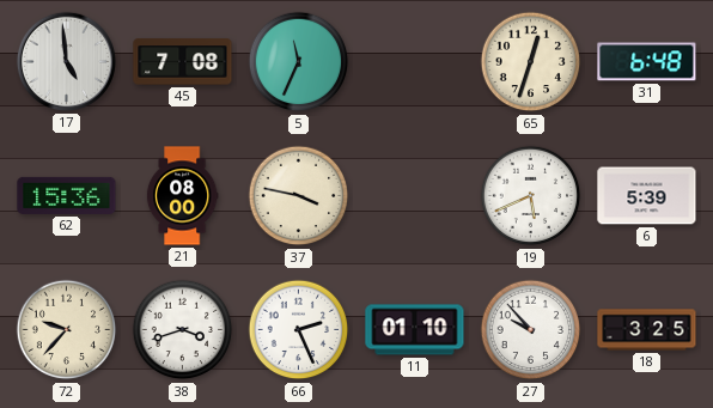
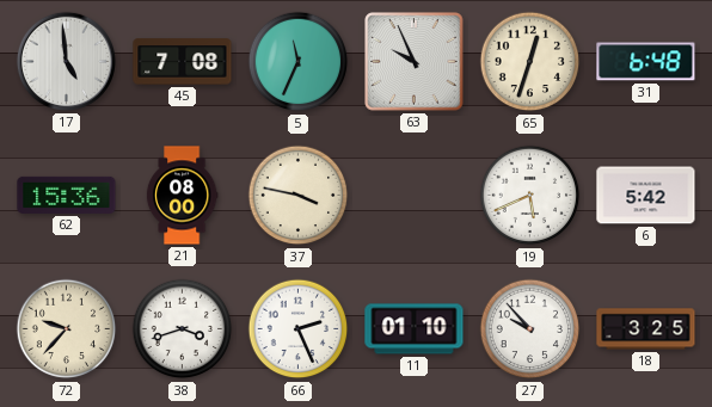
63: none -> 9:56
6: 5:39 -> 5:42
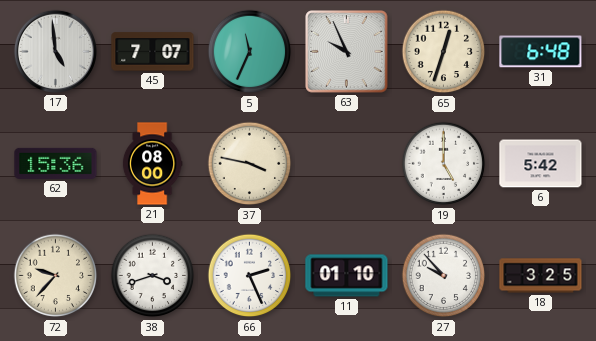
45: 7:08 -> 7:07
19: 5:41 -> 5:00
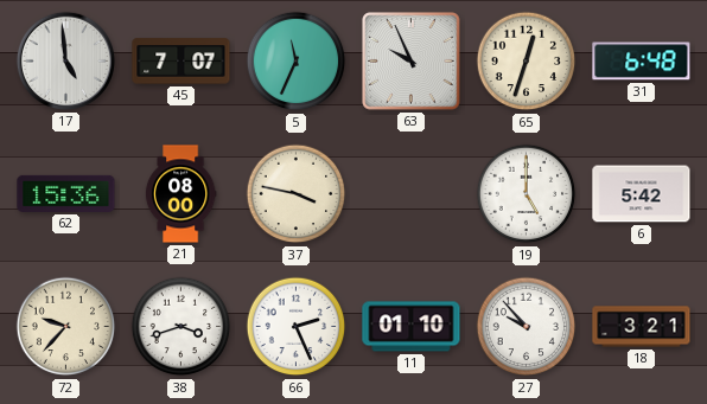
18: 3:25 -> 3:21
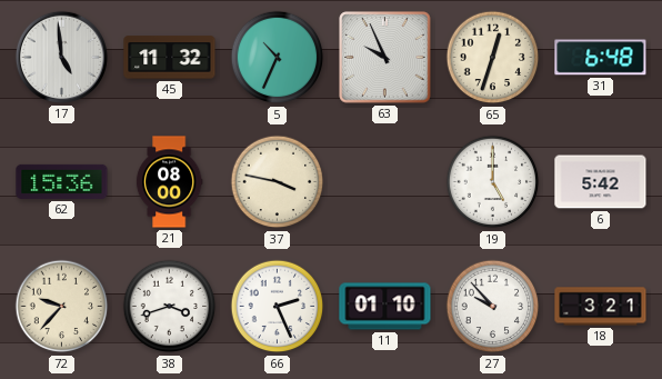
45: 7:07 -> 11:32
5: 11:34 -> 10:34
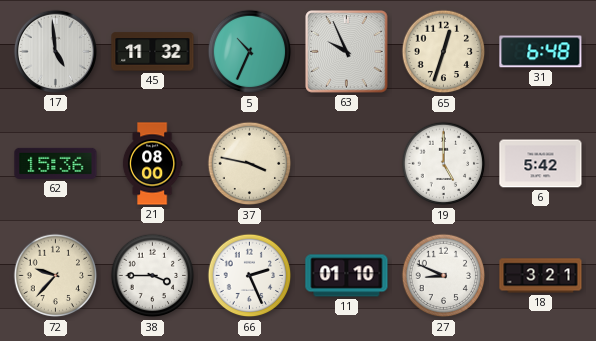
38: 3:42 -> 3:45
27: 9:53 -> 8:49
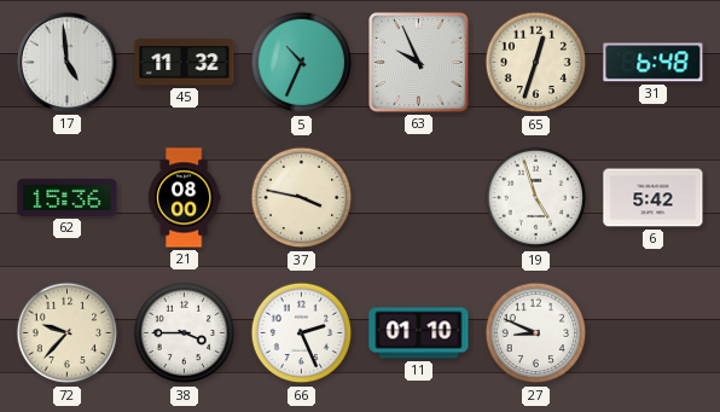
19: 5:00 -> 4:57
18: 3:21 -> none
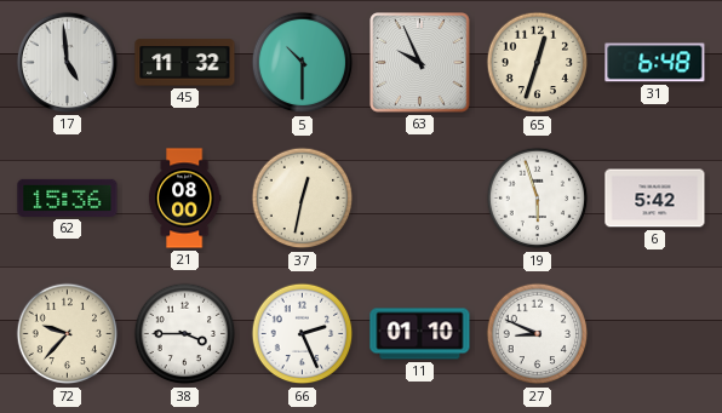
5: 10:34 -> 10:30
37: 3:47 -> 12:32
19: 4:57 -> 5:57
